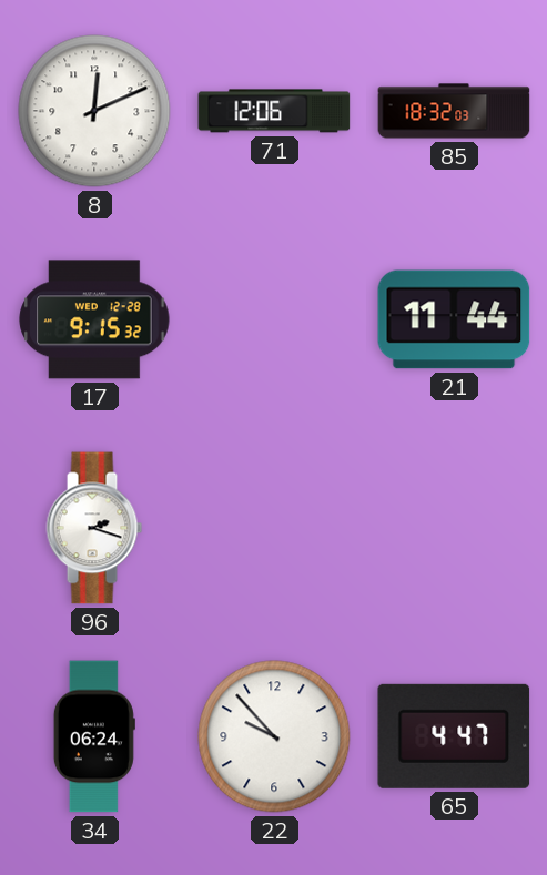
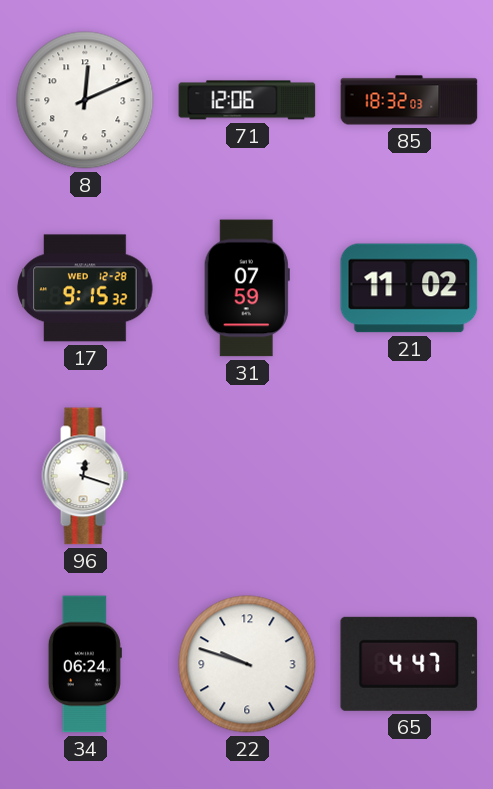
31: none -> 07:59
21: 11:44 -> 11:02
96: 2:18 -> 12:18
22: 9:53 -> 9:48
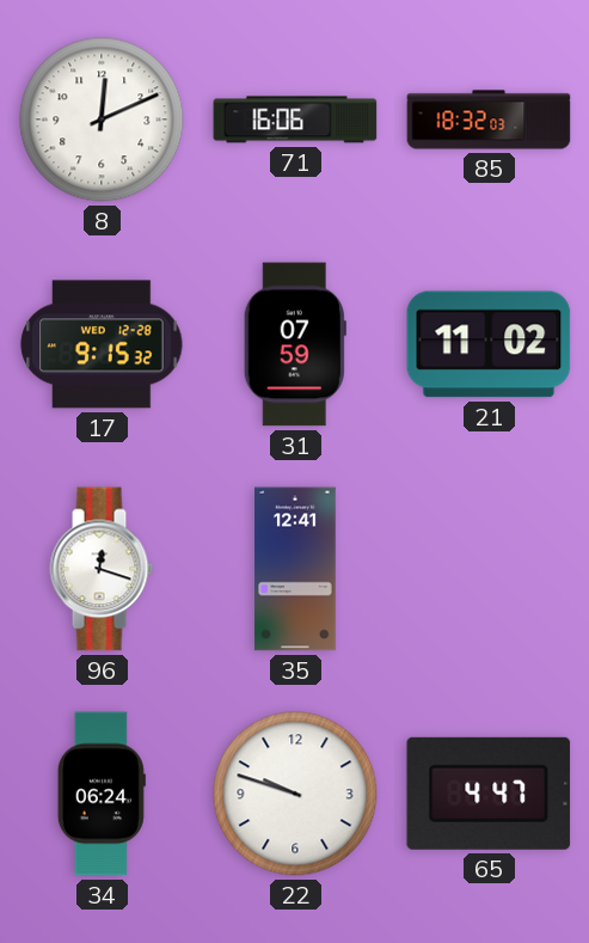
71: 12:06 -> 16:06
35: none -> 12:41
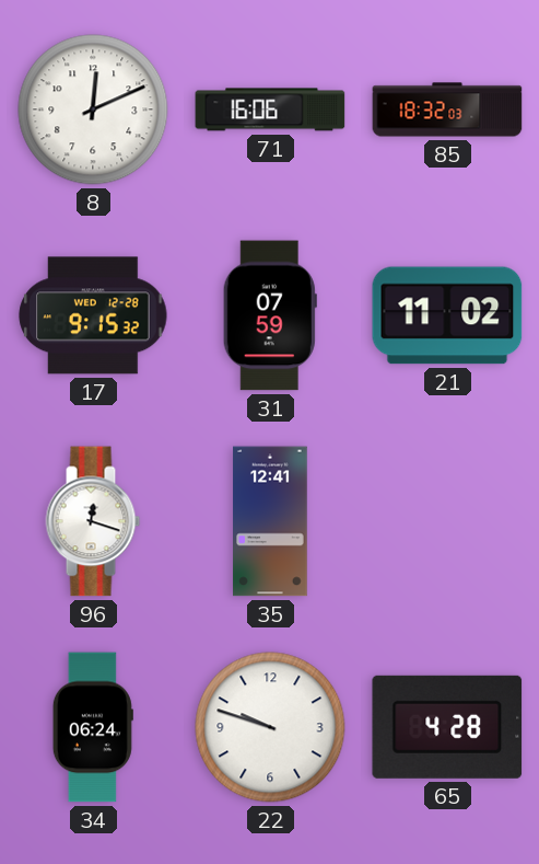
65: 4:47 -> 4:28
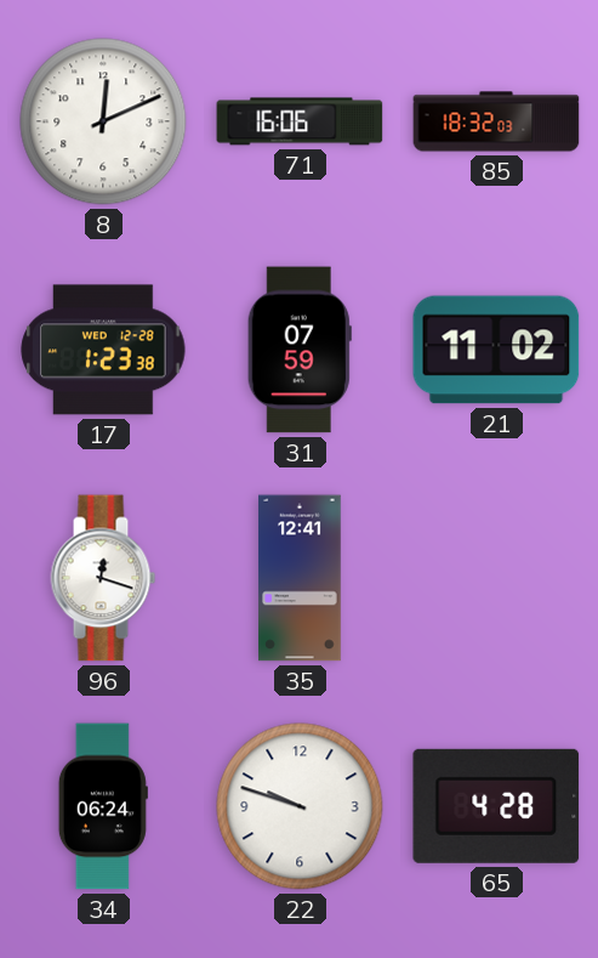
17: 9:15 -> 1:23
